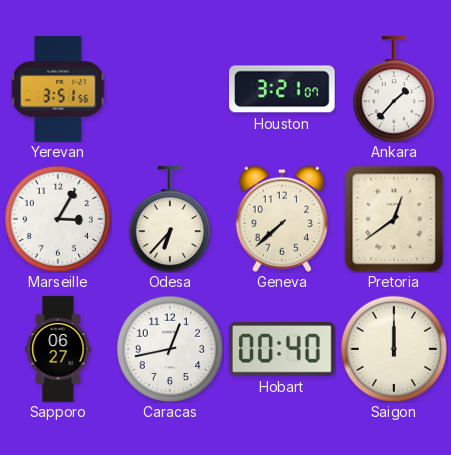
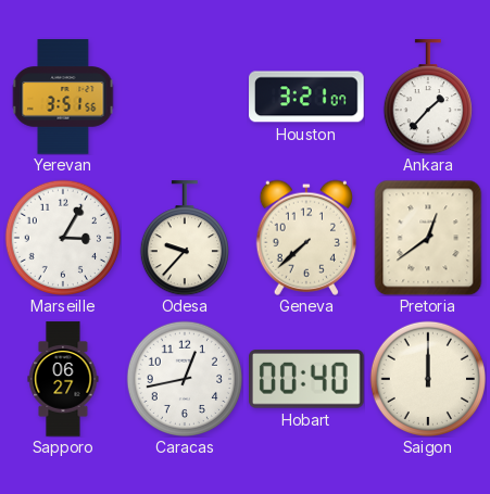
Odesa: 6:37 -> 9:37
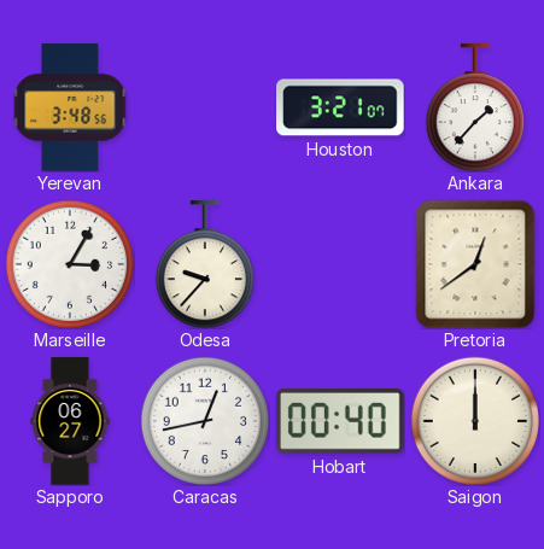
Yerevan: 3:51 -> 3:48
Geneva: 7:38 -> none
